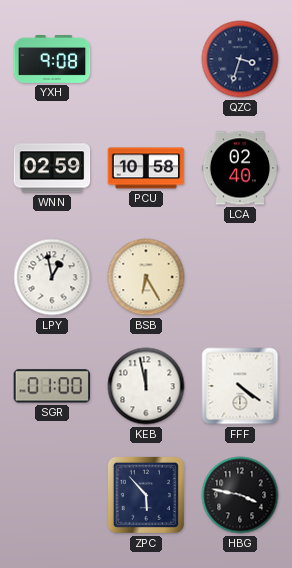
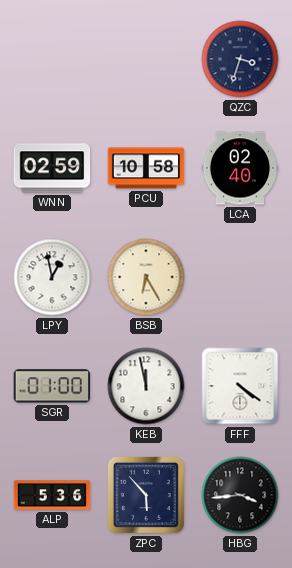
YXH: 9:08 -> none
ALP: none -> 5:36
HBG: 3:47 -> 3:44
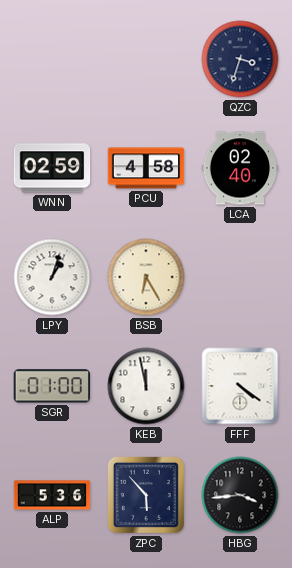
PCU: 10:58 -> 4:58
LPY: 12:58 -> 1:03
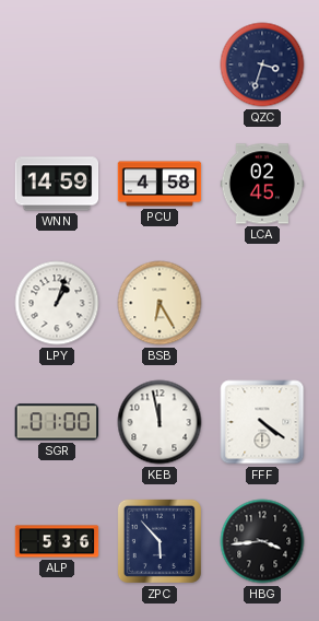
WNN: 02:59 -> 14:59
LCA: 02:40 -> 02:45
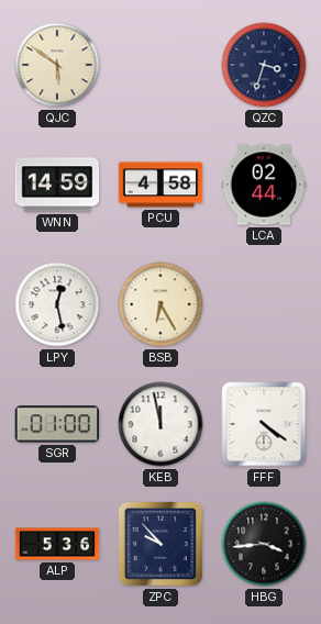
QJC: none -> 5:51
LCA: 02:45 -> 02:44
LPY: 1:03 -> 12:28
ZPC: 5:53 -> 9:53
